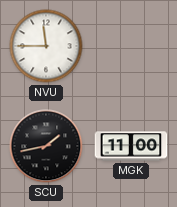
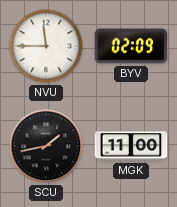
BYV: none -> 02:09
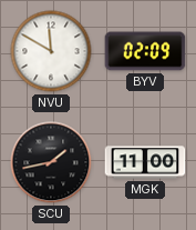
NVU: 11:45 -> 11:50
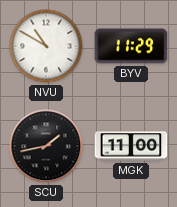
NVU: 11:50 -> 10:50
BYV: 02:09 -> 11:29
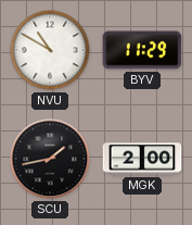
MGK: 11:00 -> 2:00
